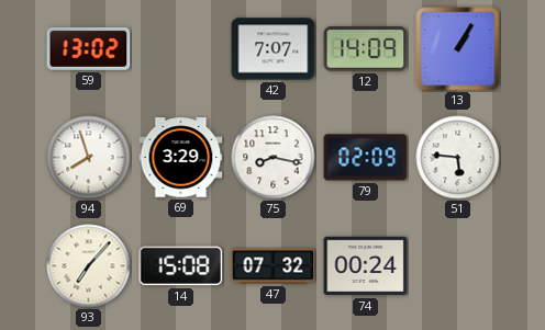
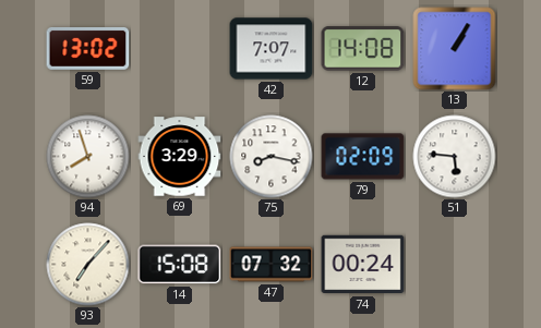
12: 14:09 -> 14:08
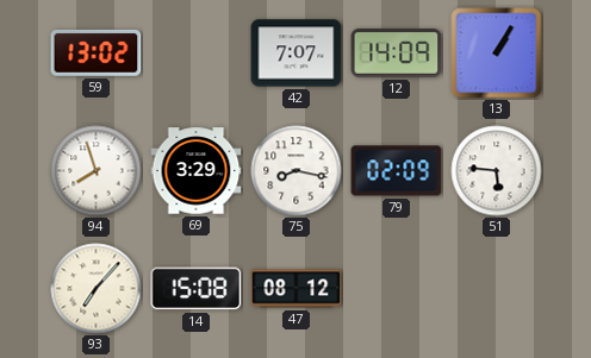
12: 14:08 -> 14:09
47: 07:32 -> 08:12
74: 00:24 -> none
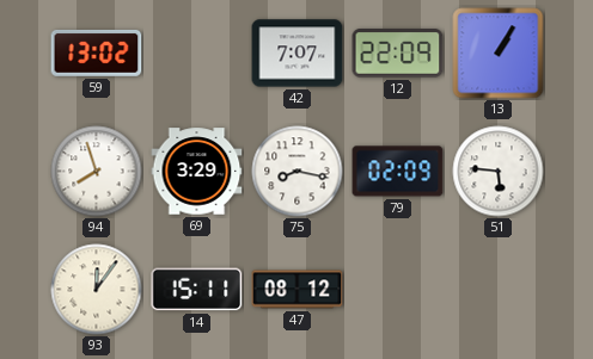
12: 14:09 -> 22:09
93: 7:07 -> 12:06
14: 15:08 -> 15:11
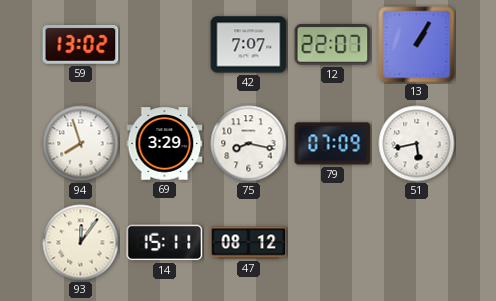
12: 22:09 -> 22:07
79: 02:09 -> 07:09
51: 5:46 -> 5:43
